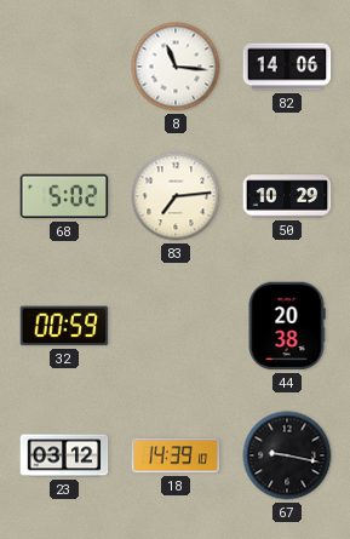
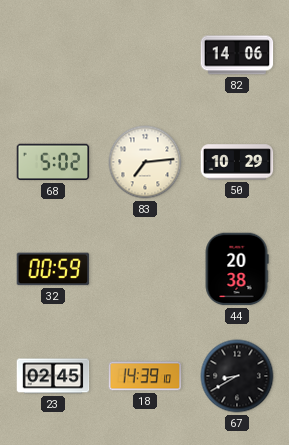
8: 11:16 -> none
23: 03:12 -> 02:45
67: 9:17 -> 8:40
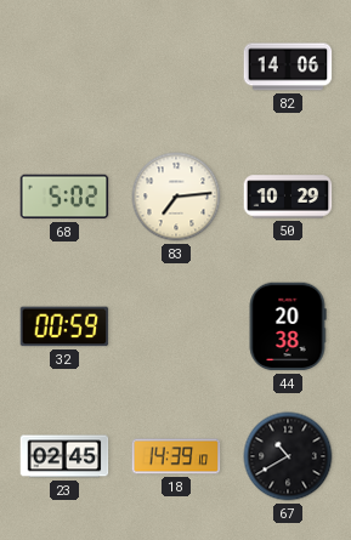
67: 8:40 -> 10:40
